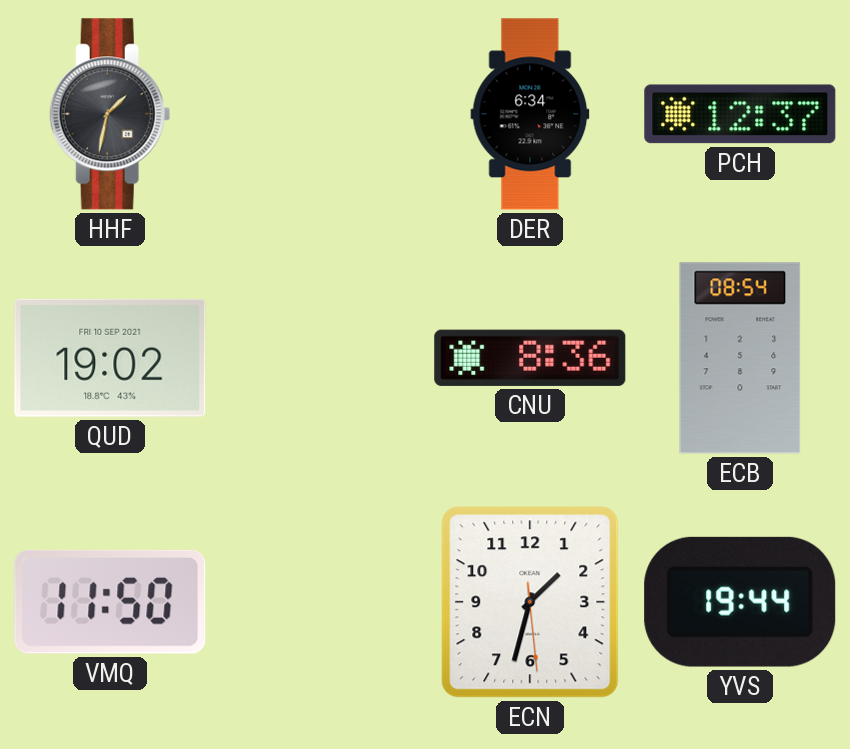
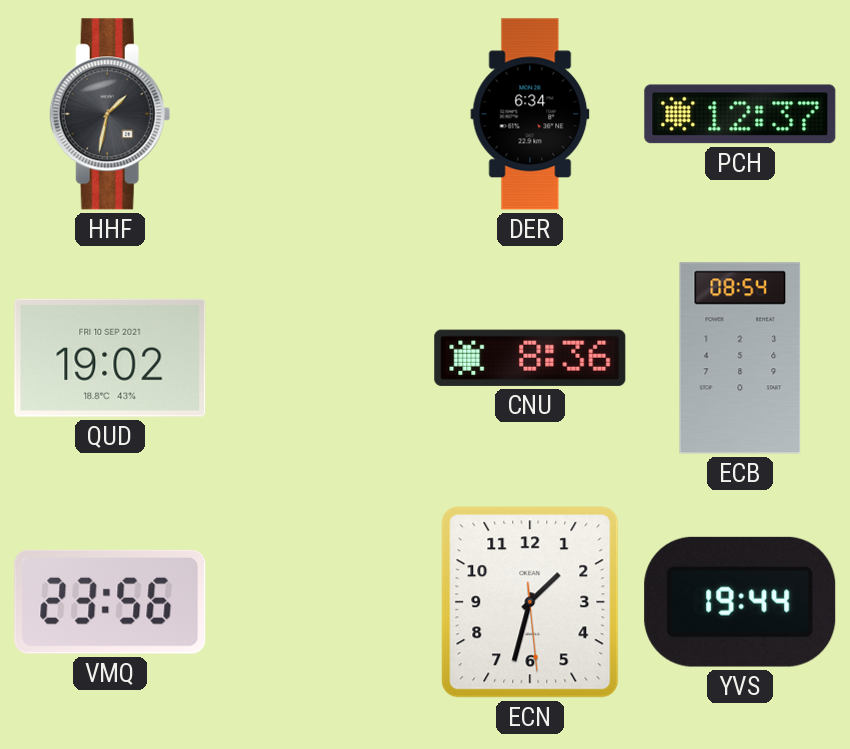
VMQ: 11:50 -> 23:56
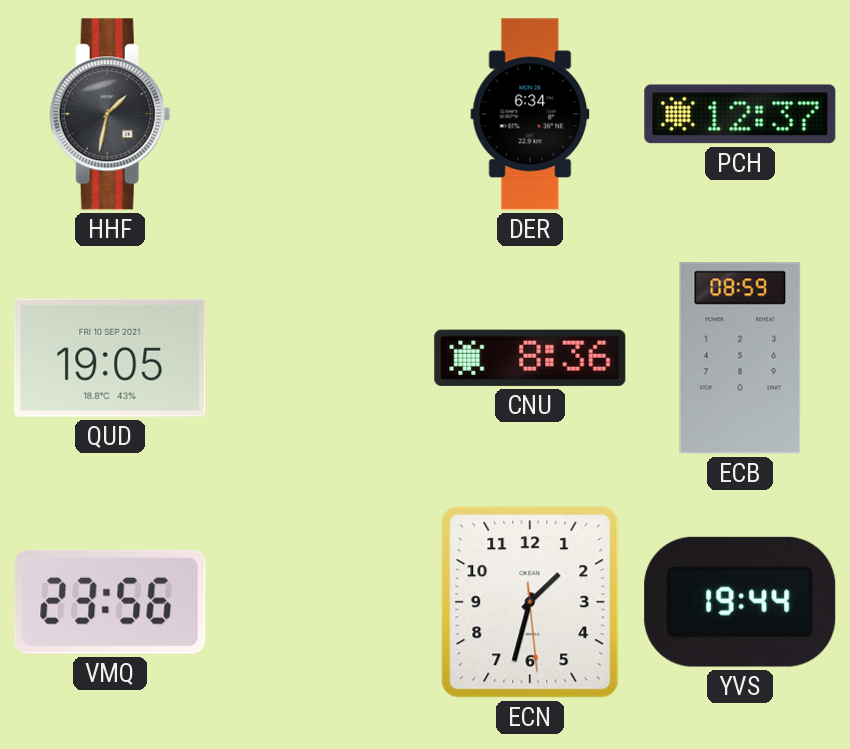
QUD: 19:02 -> 19:05
ECB: 08:54 -> 08:59
